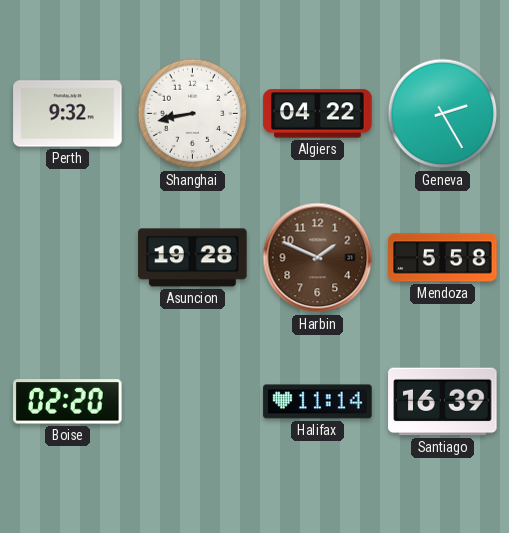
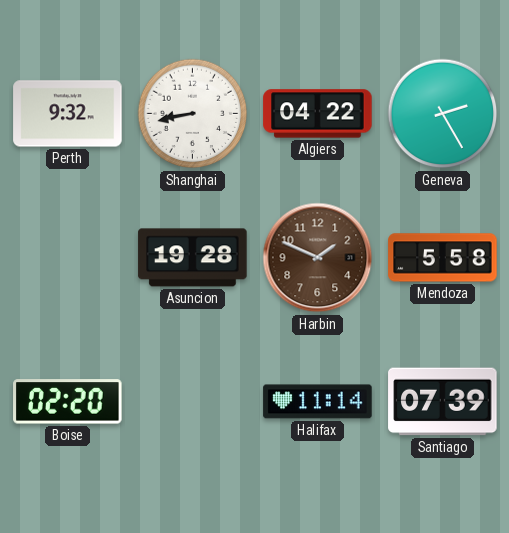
Santiago: 16:39 -> 07:39
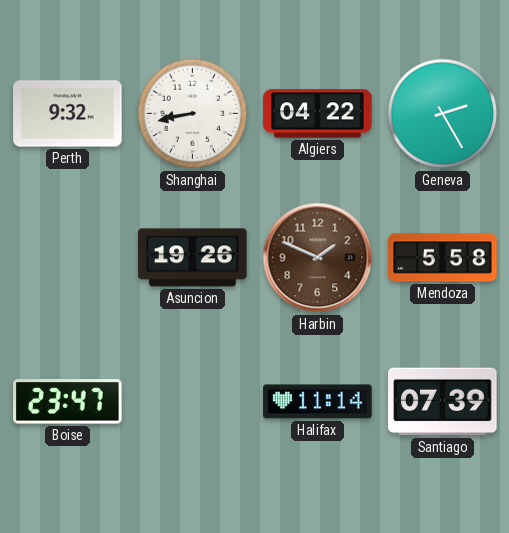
Asuncion: 19:28 -> 19:26
Boise: 02:20 -> 23:47
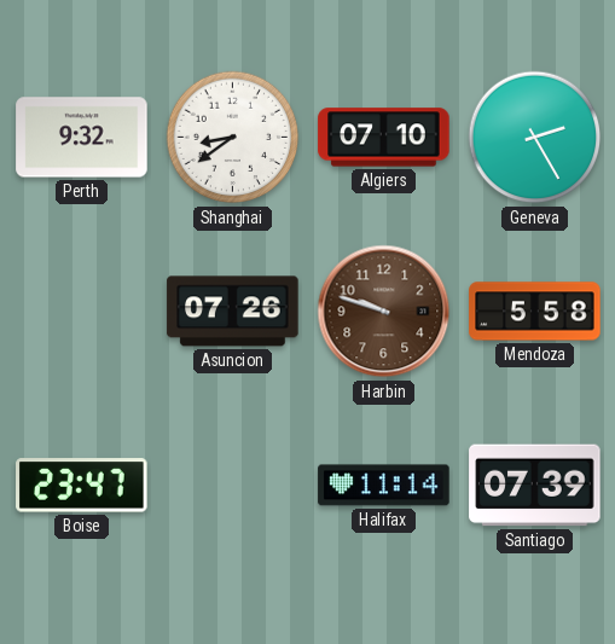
Shanghai: 8:43 -> 8:39
Algiers: 04:22 -> 07:10
Asuncion: 19:26 -> 07:26
Harbin: 1:49 -> 9:48
